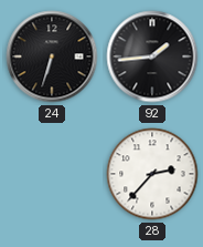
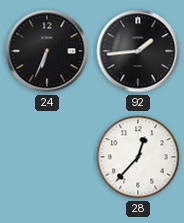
24: 6:33 -> 6:34
28: 2:37 -> 12:37
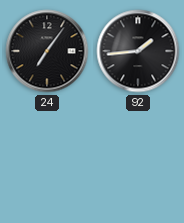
24: 6:34 -> 7:06
28: 12:37 -> none
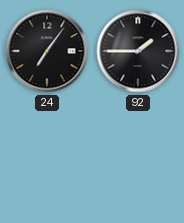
92: 1:44 -> 1:45
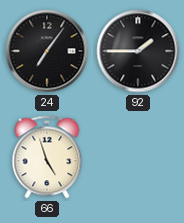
66: none -> 4:57
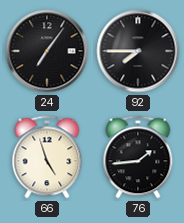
92: 1:45 -> 7:45
76: none -> 1:44
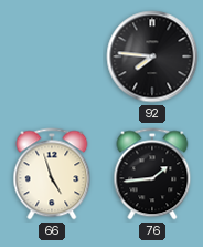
24: 7:06 -> none
92: 7:45 -> 7:46
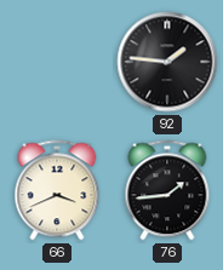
92: 7:46 -> 1:46
66: 4:57 -> 3:41
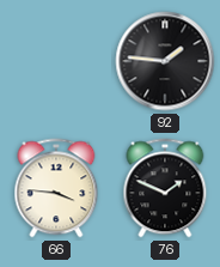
66: 3:41 -> 3:46
76: 1:44 -> 1:49
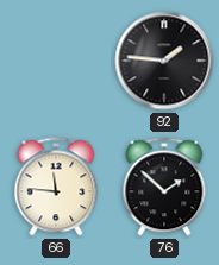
66: 3:46 -> 11:46
76: 1:49 -> 1:52
